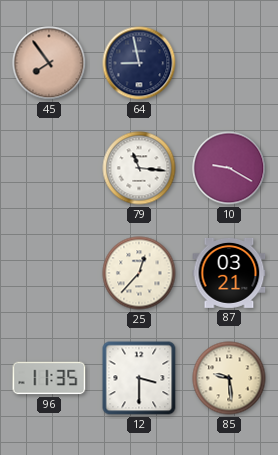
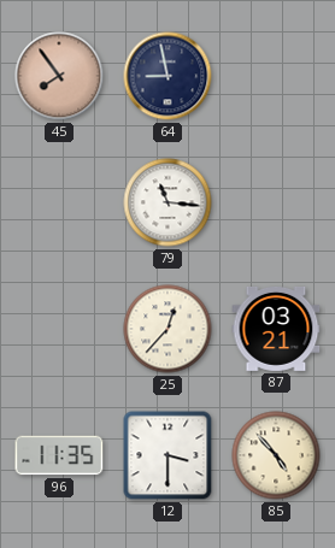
10: 9:20 -> none
85: 9:29 -> 4:53
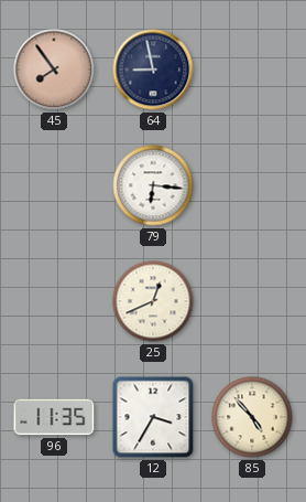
79: 11:16 -> 6:16
25: 12:37 -> 12:41
87: 03:21 -> none
12: 3:30 -> 3:35
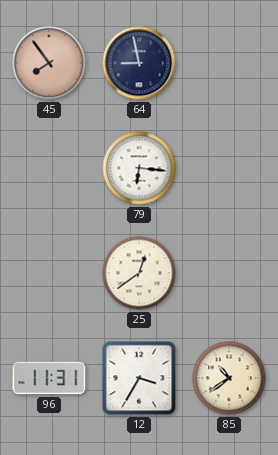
25: 12:41 -> 12:39
96: 11:35 -> 11:31
85: 4:53 -> 10:39
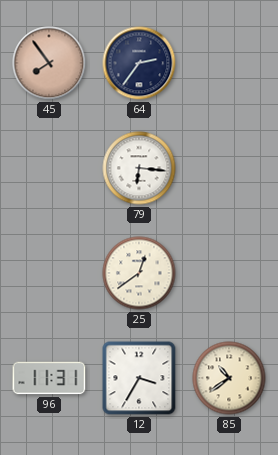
64: 8:58 -> 2:36
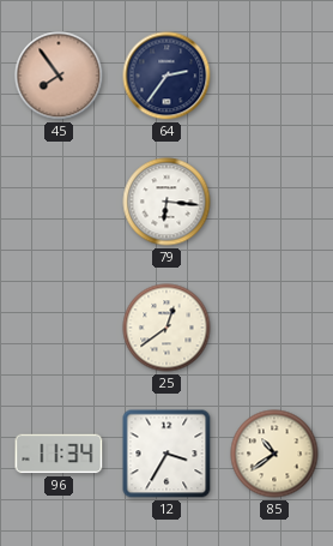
96: 11:31 -> 11:34
